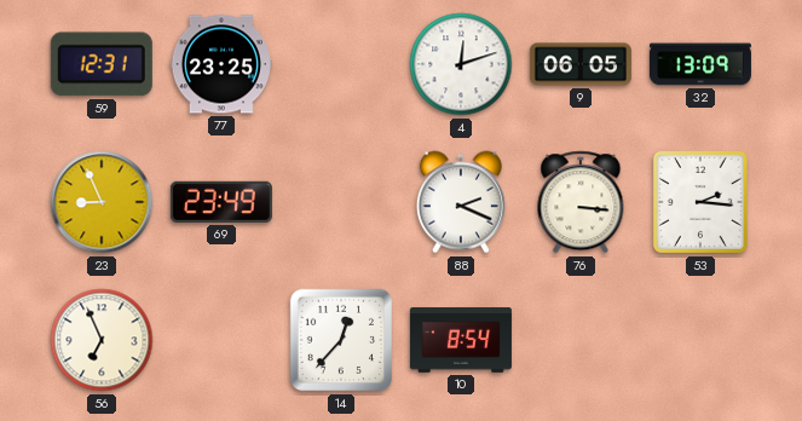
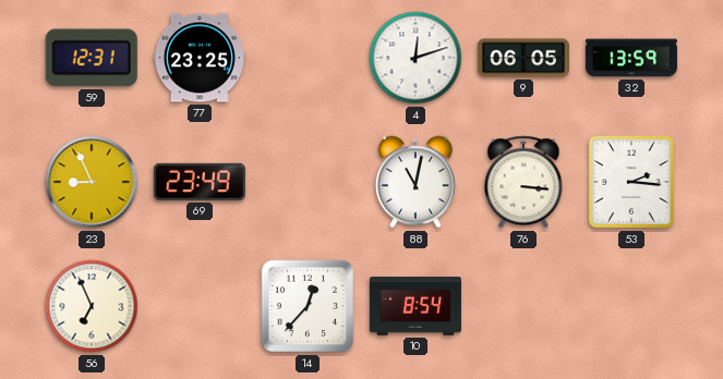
32: 13:09 -> 13:59
88: 2:19 -> 11:02
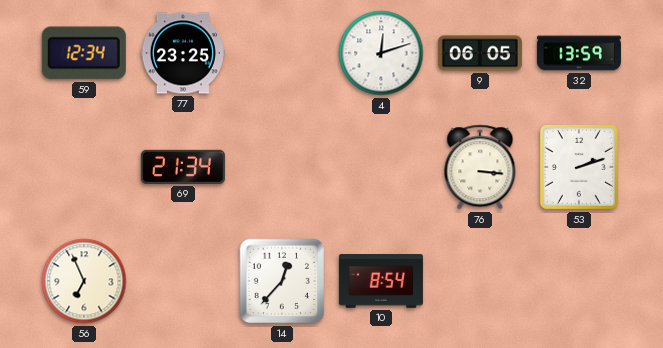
59: 12:31 -> 12:34
23: 8:56 -> none
69: 23:49 -> 21:34
88: 11:02 -> none
53: 2:16 -> 2:12
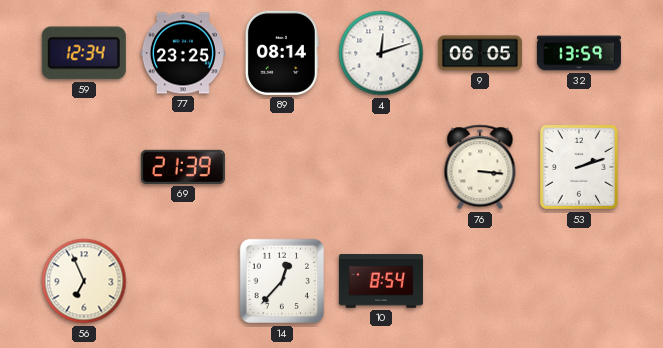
89: none -> 08:14
69: 21:34 -> 21:39
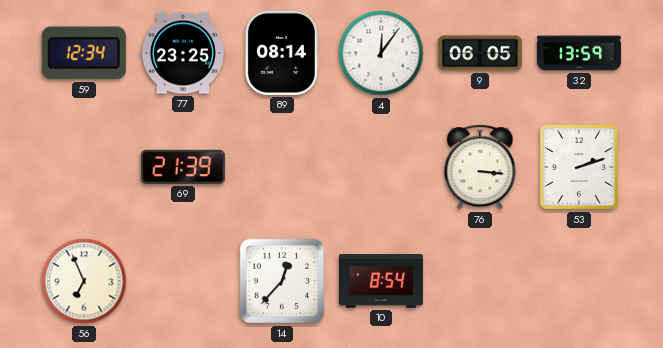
4: 12:12 -> 12:06
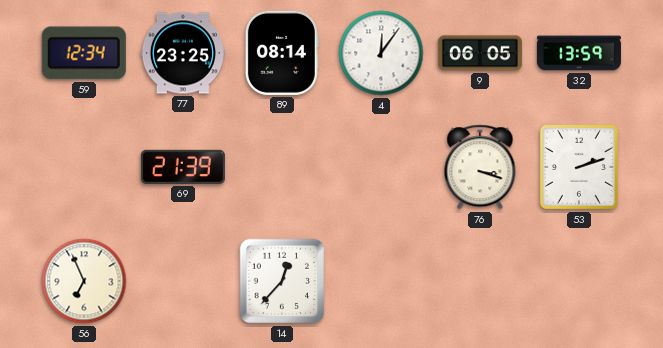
76: 3:16 -> 3:18
10: 8:54 -> none
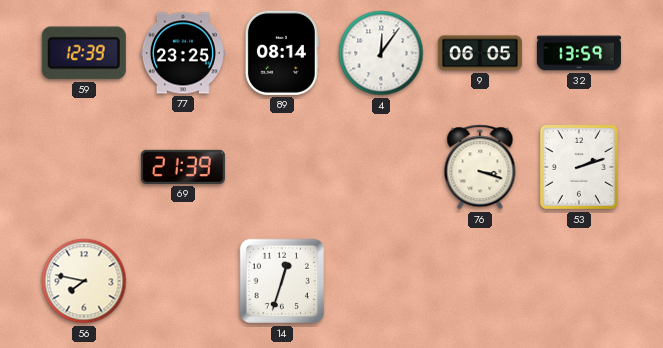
59: 12:34 -> 12:39
56: 6:56 -> 7:47
14: 12:37 -> 12:33
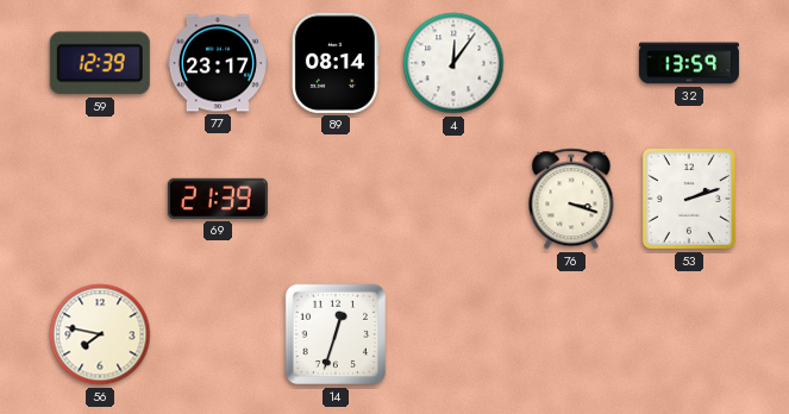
77: 23:25 -> 23:17
9: 06:05 -> none
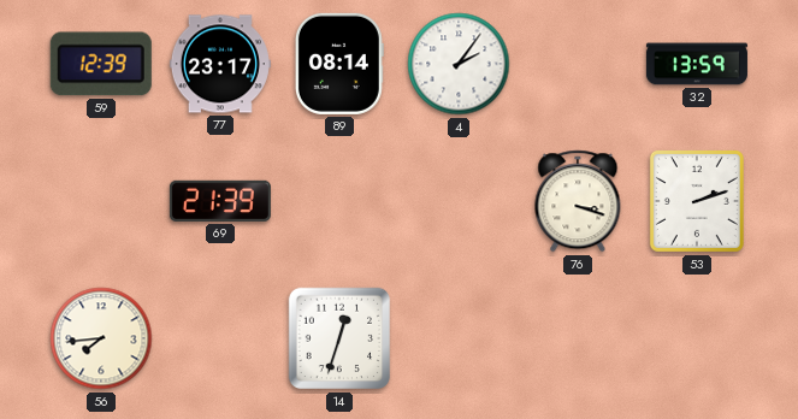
4: 12:06 -> 2:06
56: 7:47 -> 7:44
